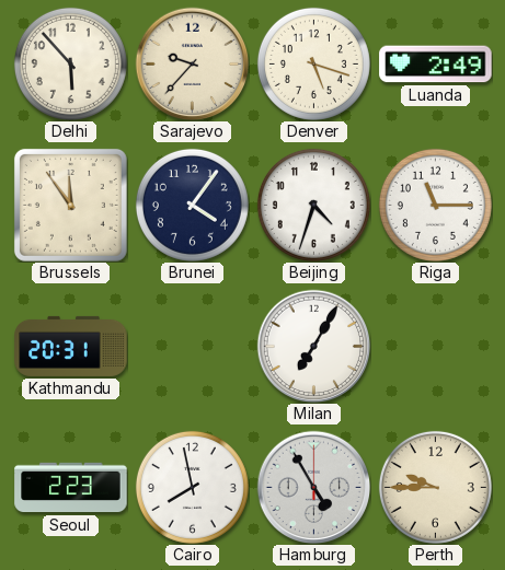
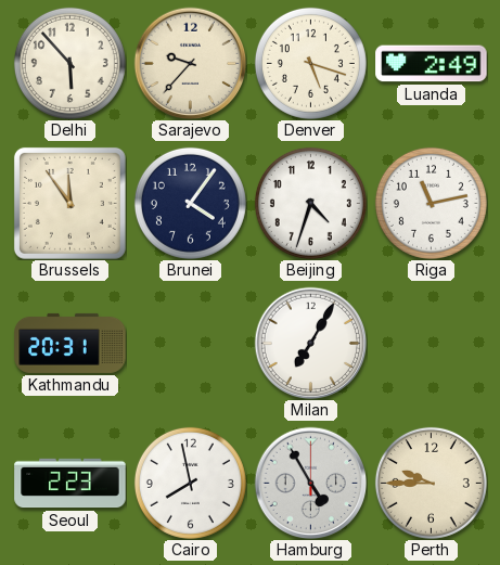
Riga: 11:15 -> 11:13
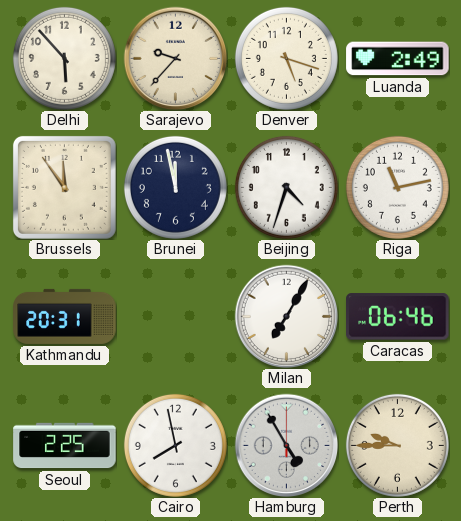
Brunei: 4:06 -> 11:58
Caracas: none -> 06:46
Seoul: 2:23 -> 2:25
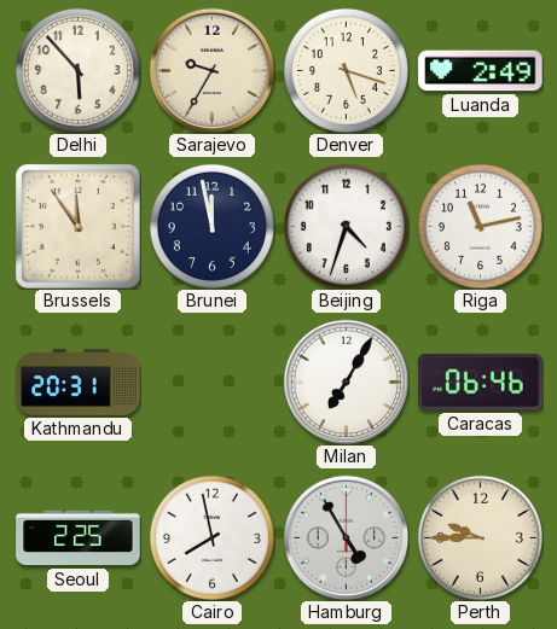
Sarajevo: 9:37 -> 9:35
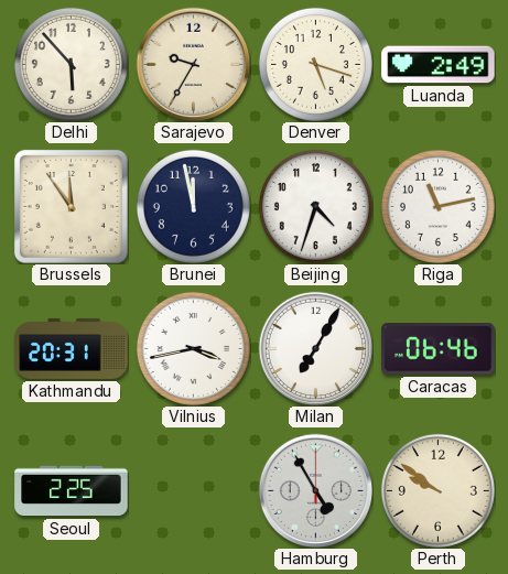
Vilnius: none -> 3:43
Cairo: 7:58 -> none
Perth: 9:45 -> 9:51
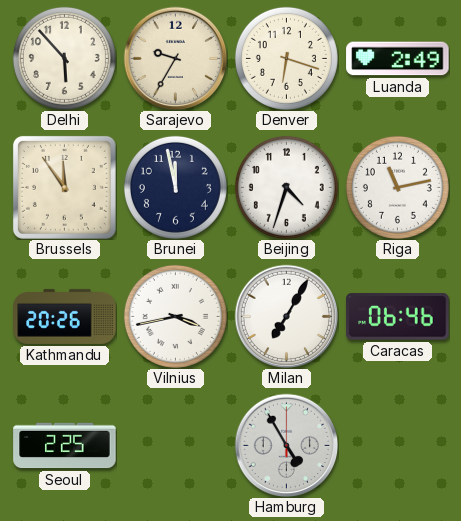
Denver: 5:18 -> 6:18
Kathmandu: 20:31 -> 20:26
Perth: 9:51 -> none
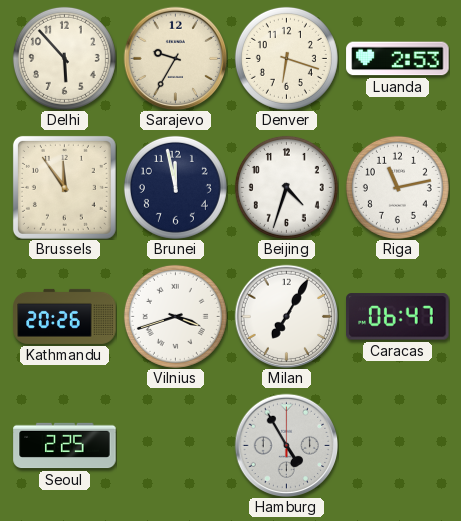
Luanda: 2:49 -> 2:53
Vilnius: 3:43 -> 3:42
Caracas: 06:46 -> 06:47
